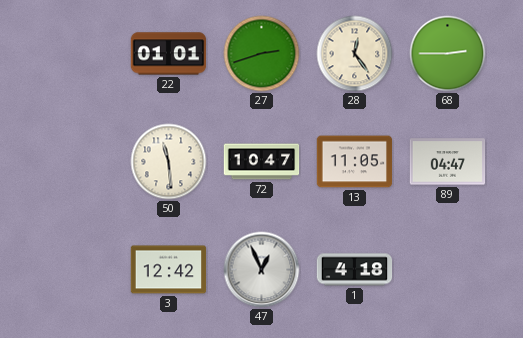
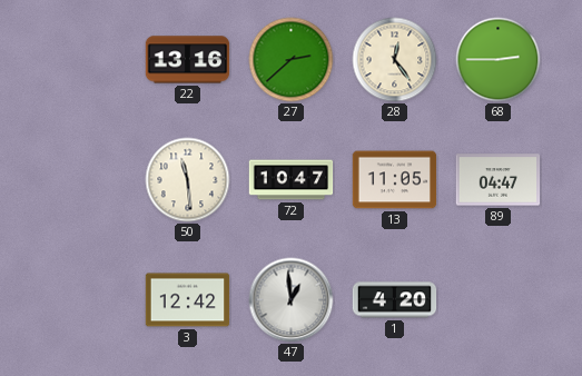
22: 01:01 -> 13:16
27: 2:42 -> 2:38
47: 12:56 -> 12:59
1: 4:18 -> 4:20
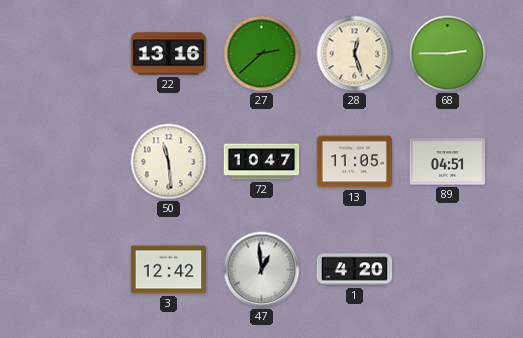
28: 12:24 -> 12:27
89: 04:47 -> 04:51
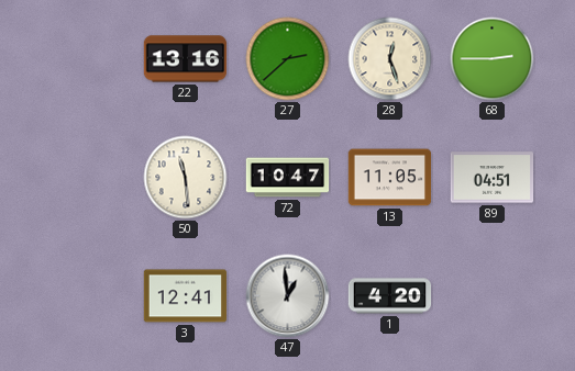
3: 12:42 -> 12:41
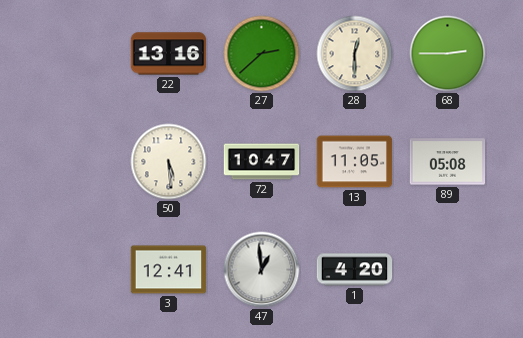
28: 12:27 -> 12:30
50: 11:29 -> 5:29
89: 04:51 -> 05:08
